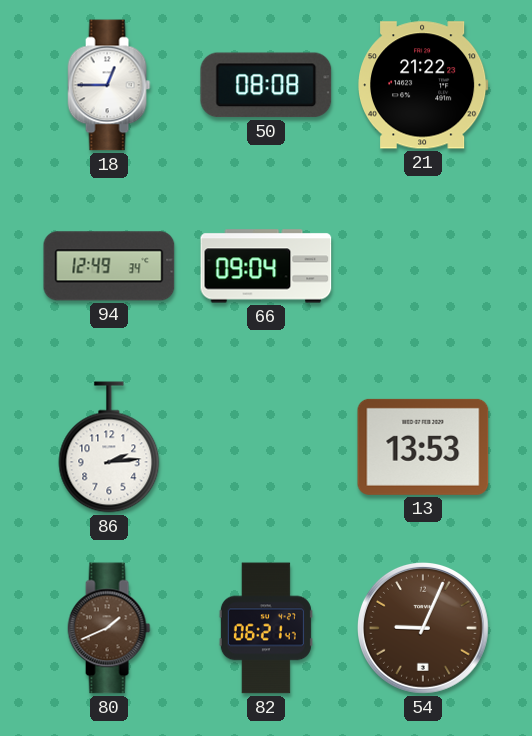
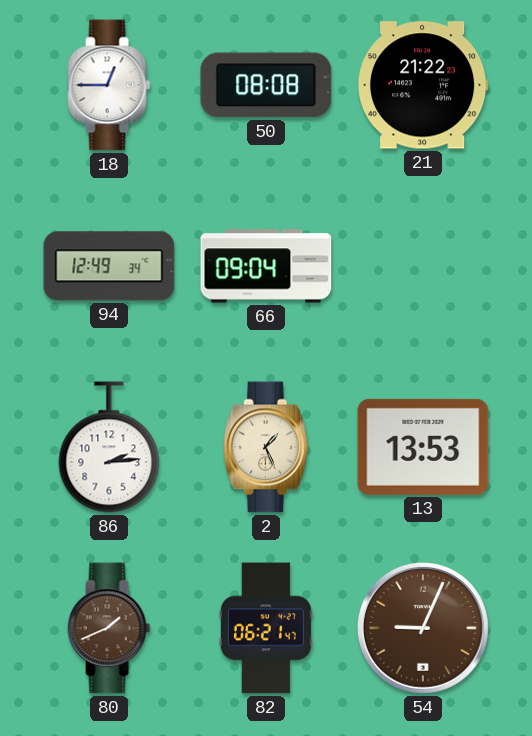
2: none -> 1:26
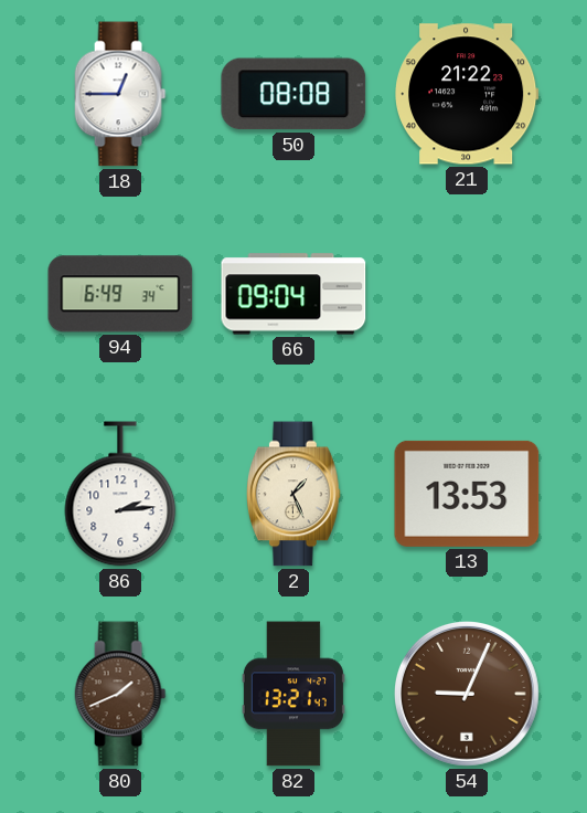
94: 12:49 -> 6:49
82: 06:21 -> 13:21
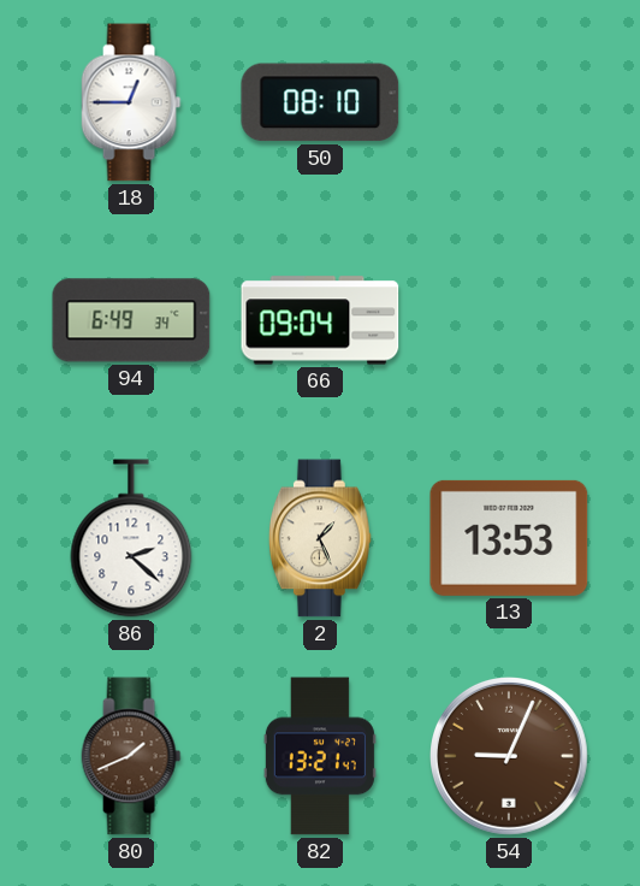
50: 08:08 -> 08:10
21: 21:22 -> none
86: 2:14 -> 2:22
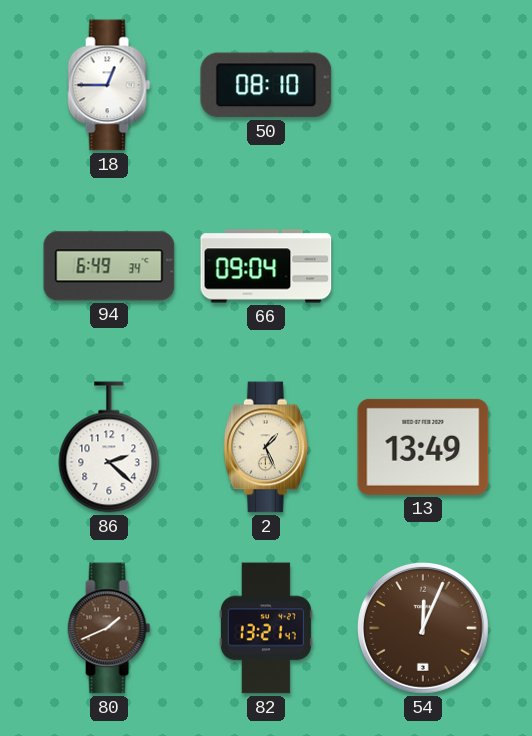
13: 13:53 -> 13:49
54: 9:04 -> 12:04
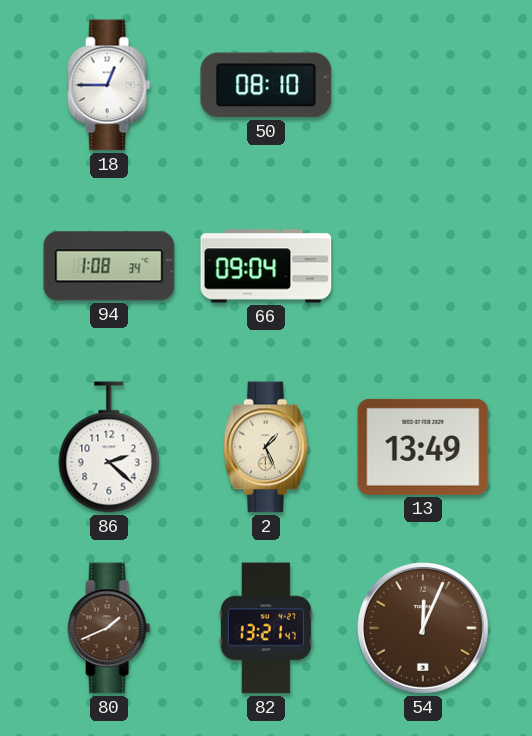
94: 6:49 -> 1:08
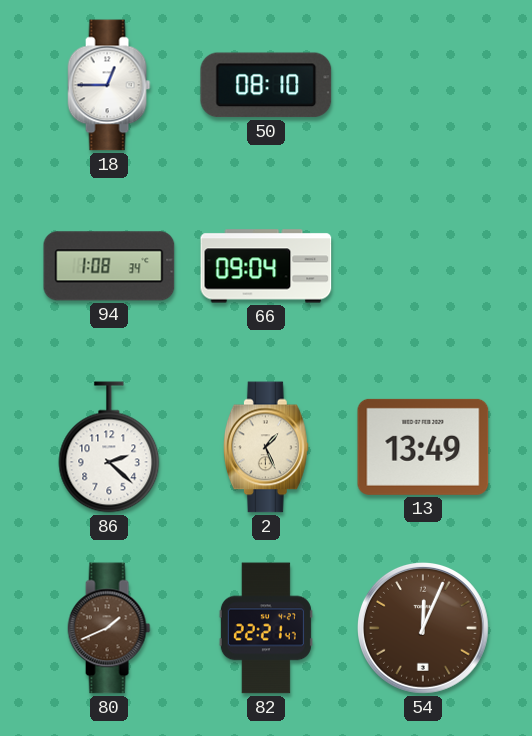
82: 13:21 -> 22:21
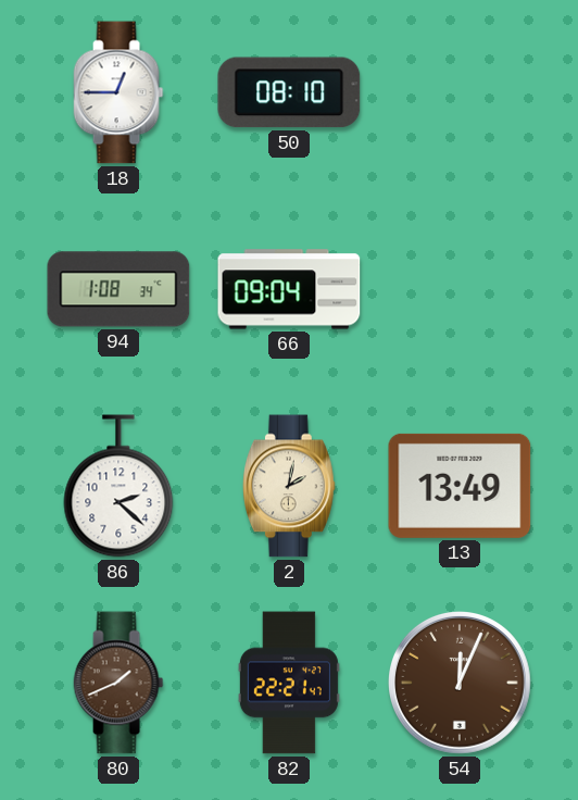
2: 1:26 -> 2:02
